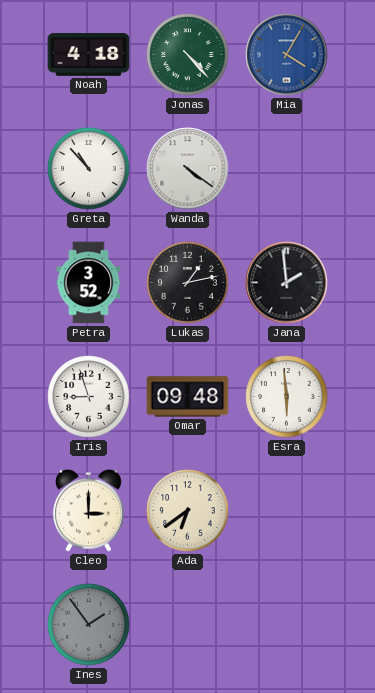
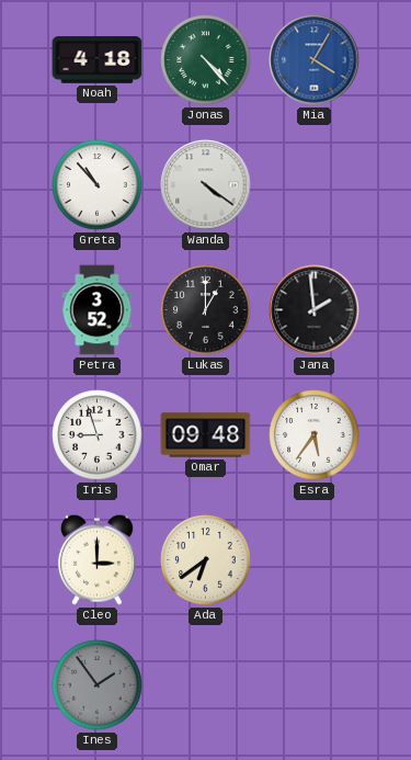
Lukas: 1:13 -> 1:00
Esra: 5:59 -> 5:36
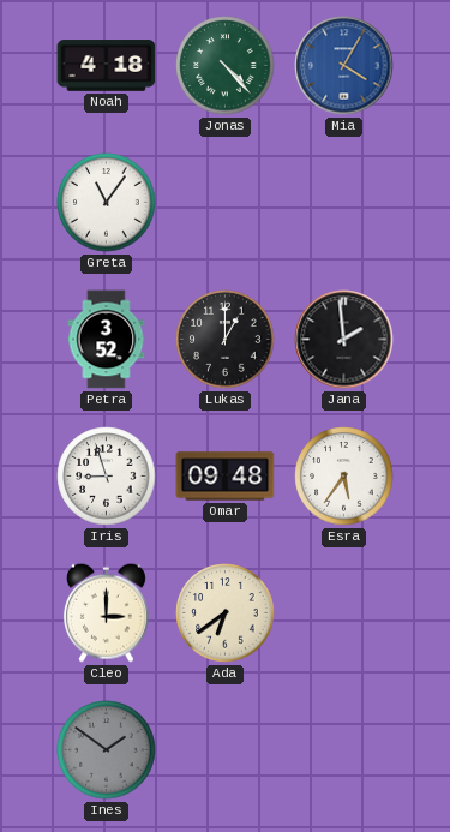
Greta: 10:53 -> 11:06
Wanda: 4:21 -> none
Ines: 1:54 -> 1:51
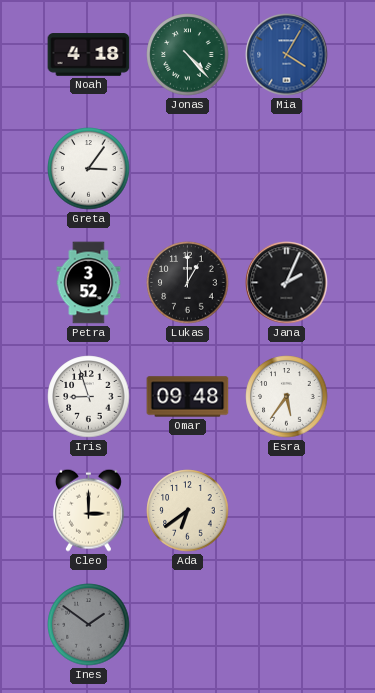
Greta: 11:06 -> 3:06
Jana: 1:59 -> 2:04
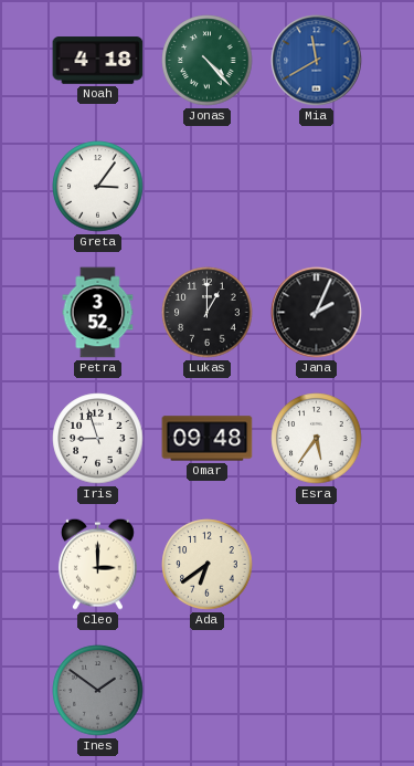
Mia: 4:05 -> 11:40
